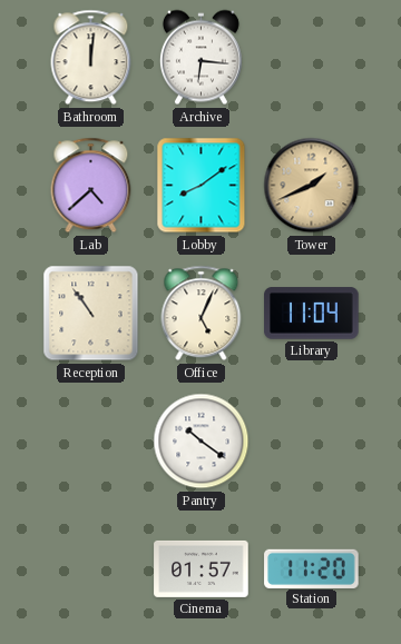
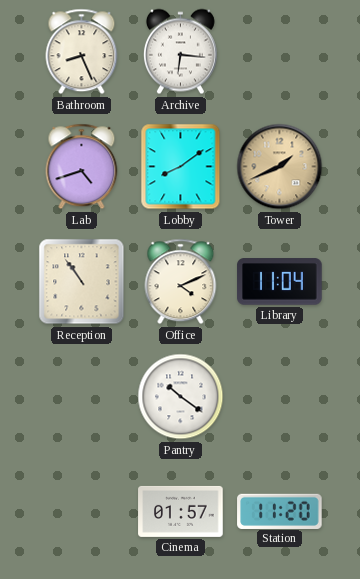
Bathroom: 12:01 -> 8:26
Lab: 4:38 -> 4:42
Office: 5:04 -> 4:11
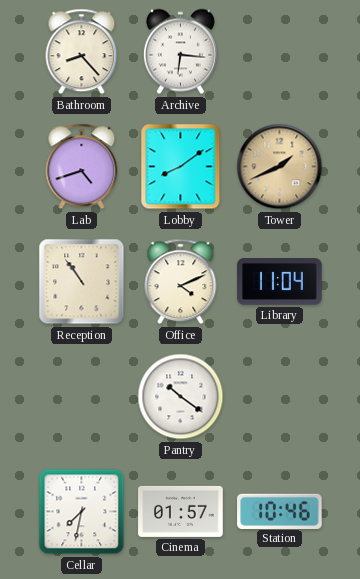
Bathroom: 8:26 -> 8:23
Cellar: none -> 7:32
Station: 11:20 -> 10:46
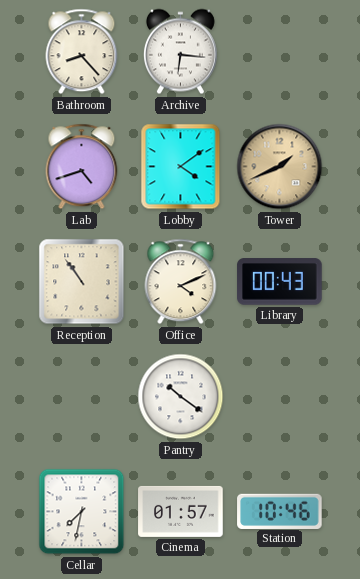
Lobby: 8:09 -> 4:09
Library: 11:04 -> 00:43
